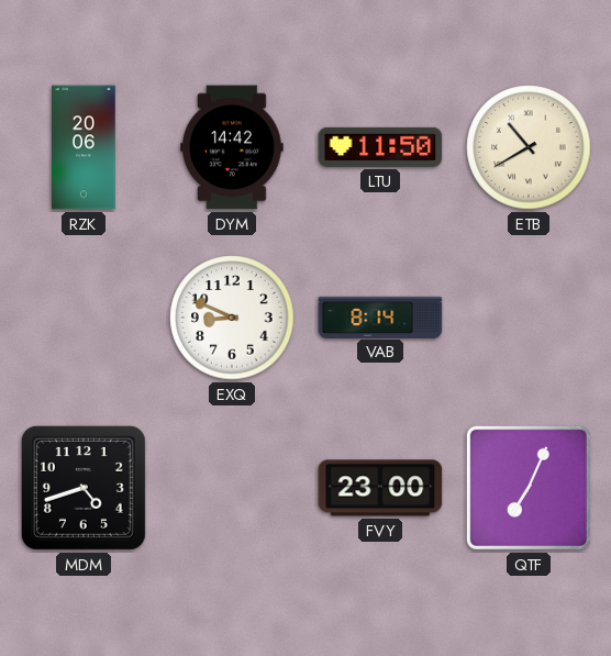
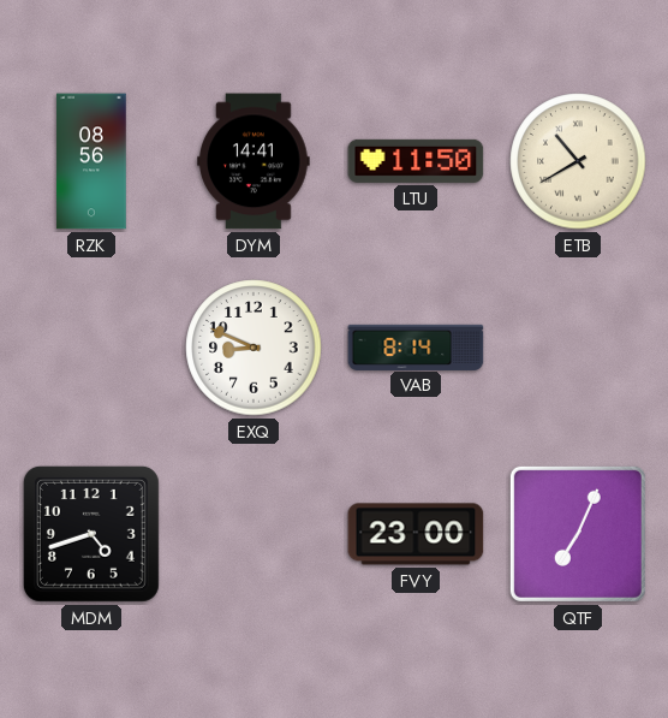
RZK: 20:06 -> 08:56
DYM: 14:42 -> 14:41
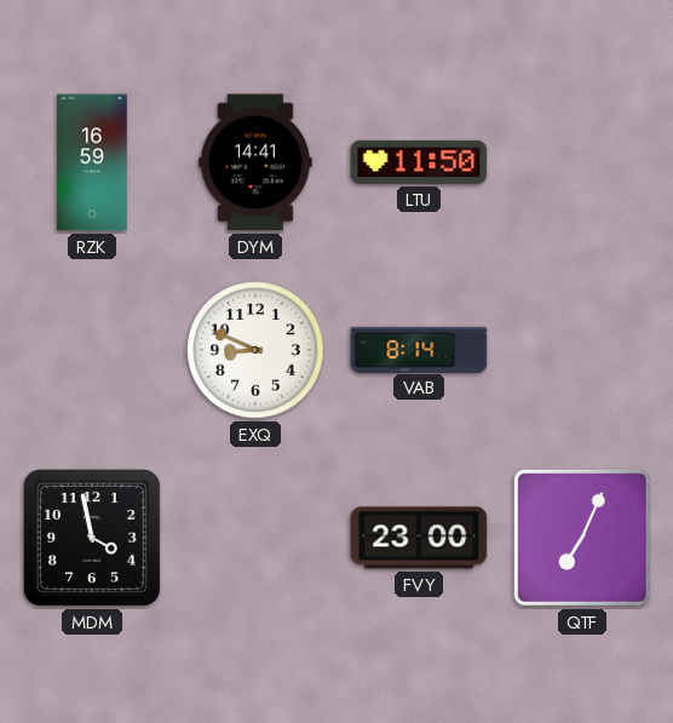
RZK: 08:56 -> 16:59
ETB: 10:40 -> none
MDM: 4:42 -> 3:58
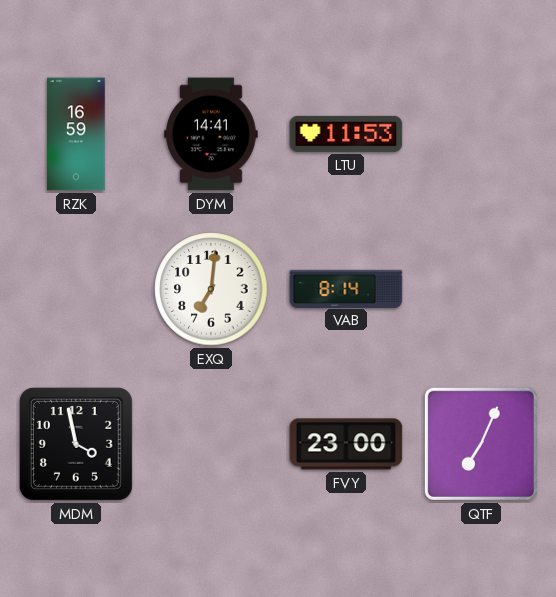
LTU: 11:50 -> 11:53
EXQ: 8:49 -> 7:01
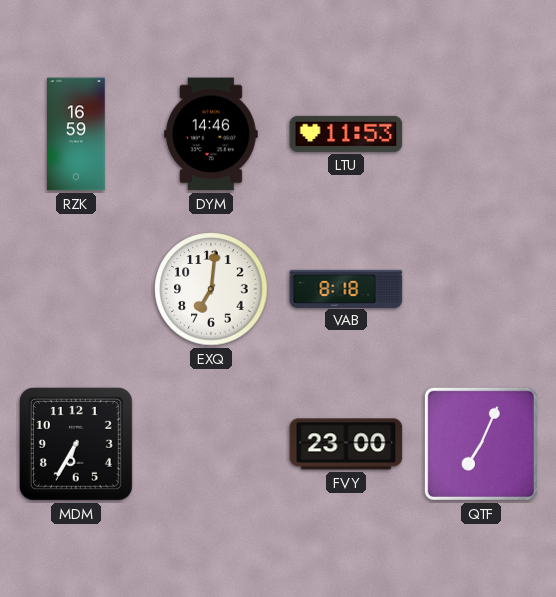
DYM: 14:41 -> 14:46
VAB: 8:14 -> 8:18
MDM: 3:58 -> 6:35
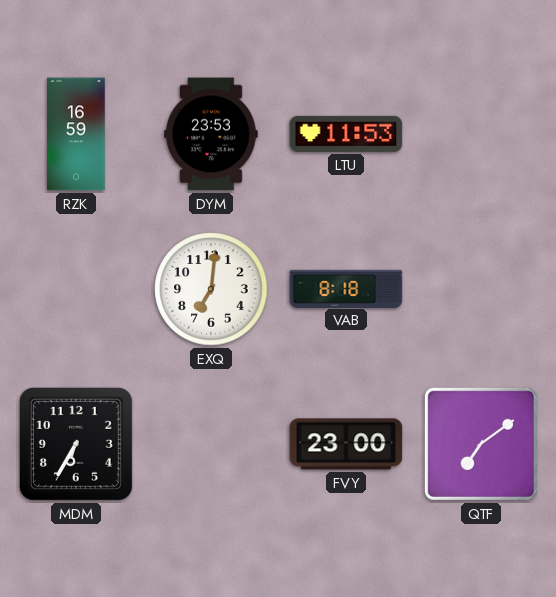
DYM: 14:46 -> 23:53
QTF: 7:04 -> 7:09
